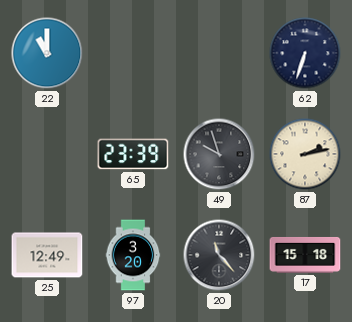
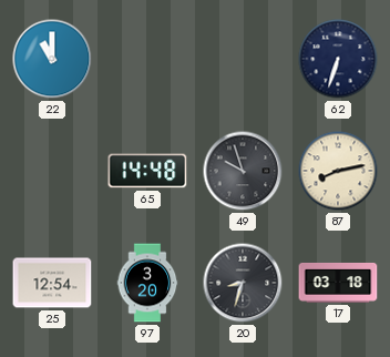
65: 23:39 -> 14:48
87: 2:13 -> 8:13
25: 12:49 -> 12:54
20: 11:23 -> 8:33
17: 15:18 -> 03:18
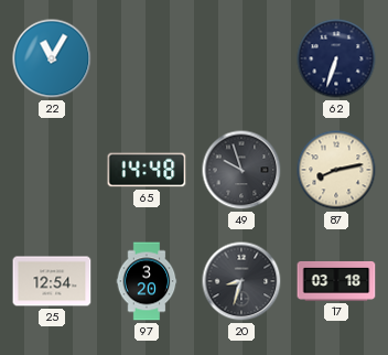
22: 11:00 -> 11:05
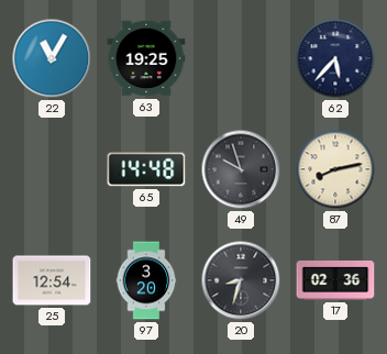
63: none -> 19:25
62: 6:33 -> 5:37
17: 03:18 -> 02:36
